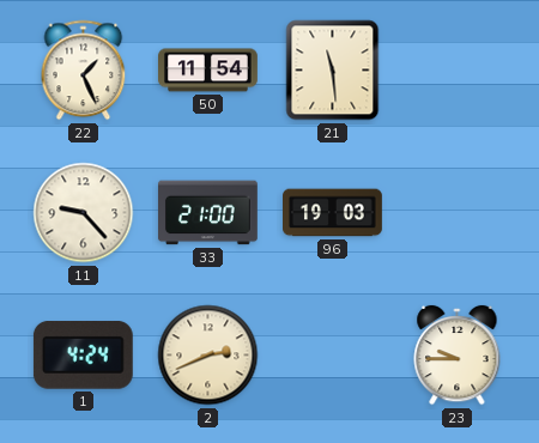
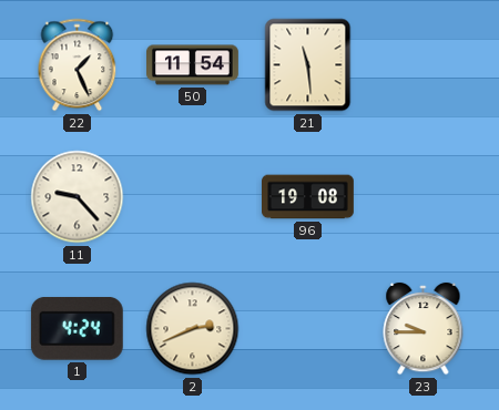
33: 21:00 -> none
96: 19:03 -> 19:08
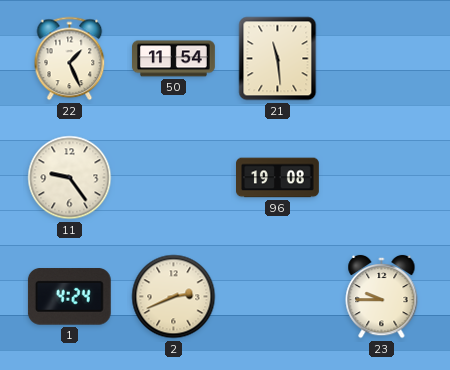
11: 9:23 -> 9:24
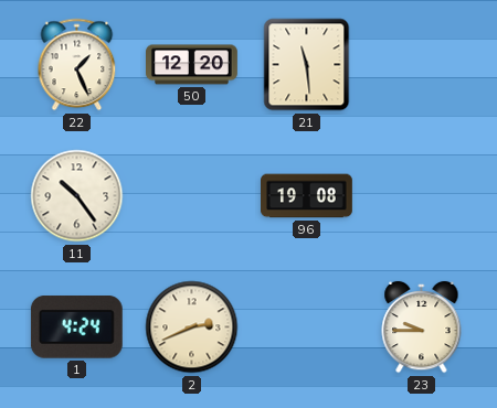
50: 11:54 -> 12:20
11: 9:24 -> 10:24
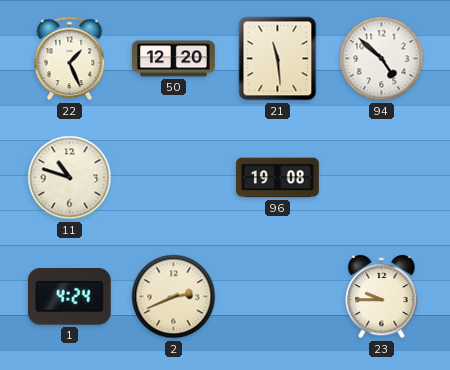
94: none -> 4:52
11: 10:24 -> 10:48
